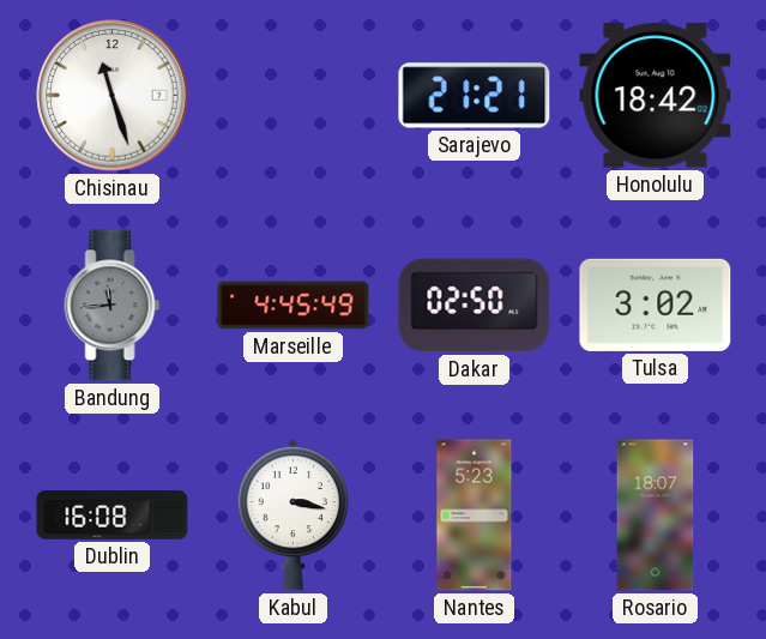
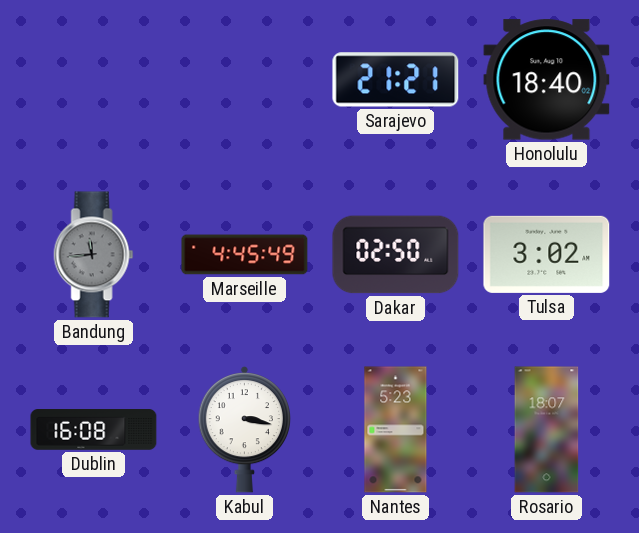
Chisinau: 11:27 -> none
Honolulu: 18:42 -> 18:40
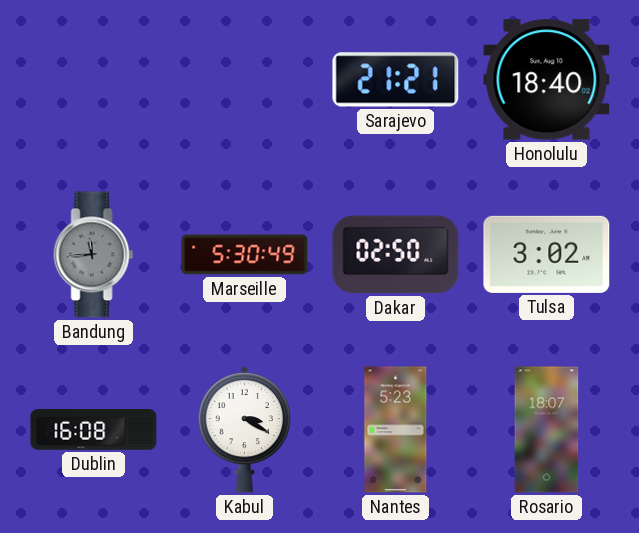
Marseille: 4:45 -> 5:30
Kabul: 3:17 -> 3:20
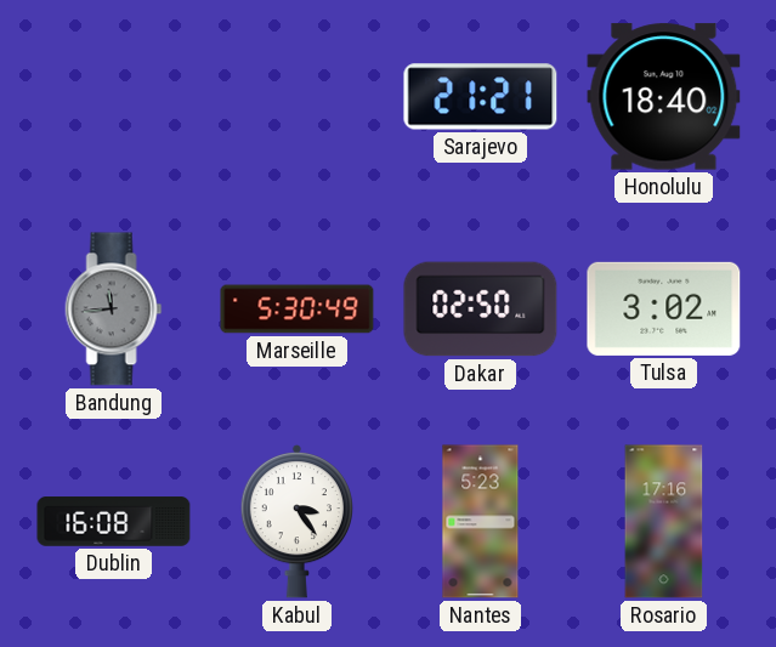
Kabul: 3:20 -> 3:24
Rosario: 18:07 -> 17:16
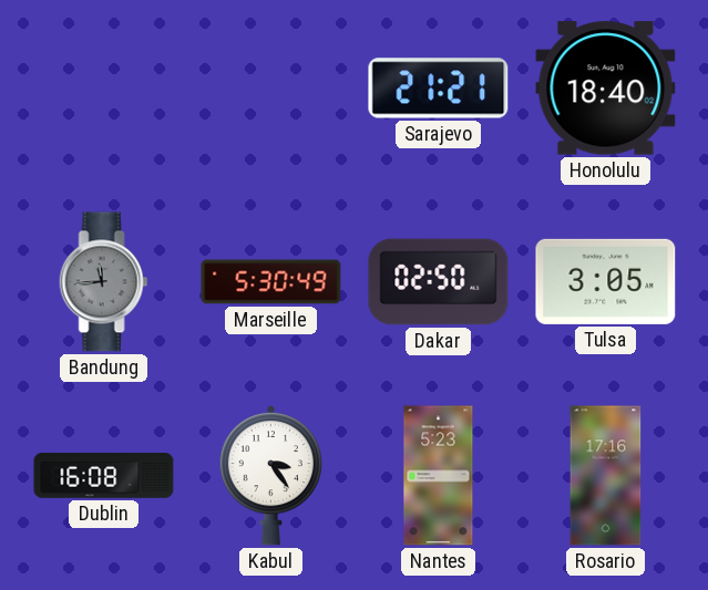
Tulsa: 3:02 -> 3:05
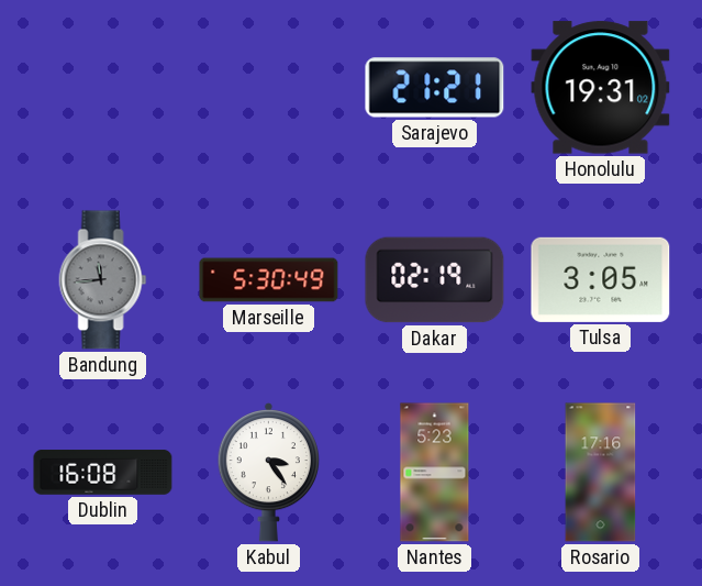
Honolulu: 18:40 -> 19:31
Dakar: 02:50 -> 02:19
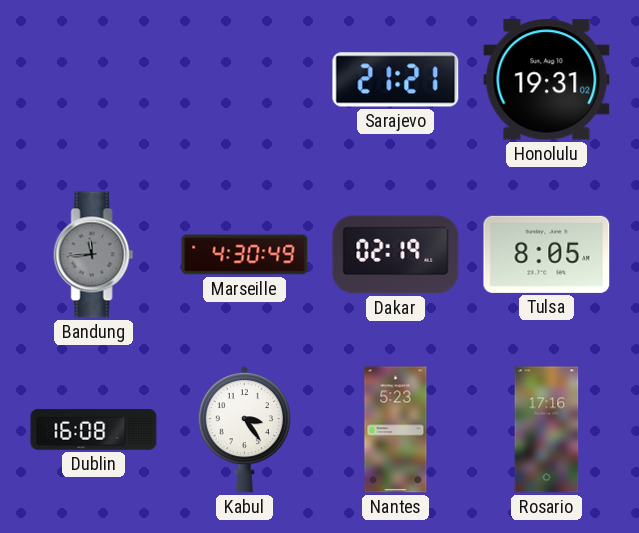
Marseille: 5:30 -> 4:30
Tulsa: 3:05 -> 8:05
